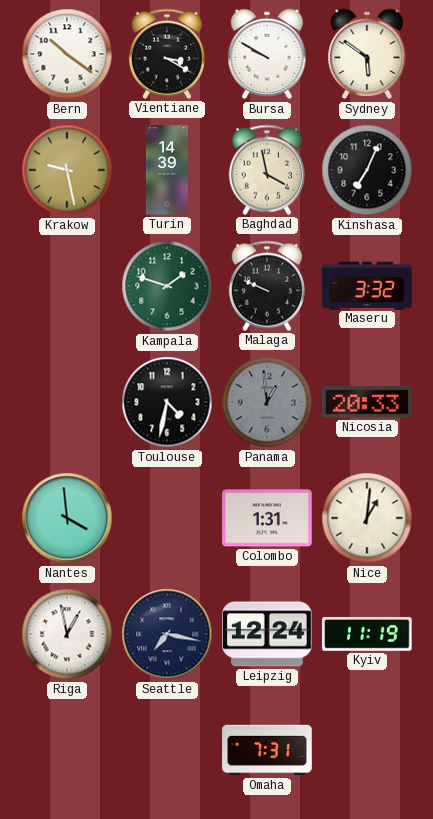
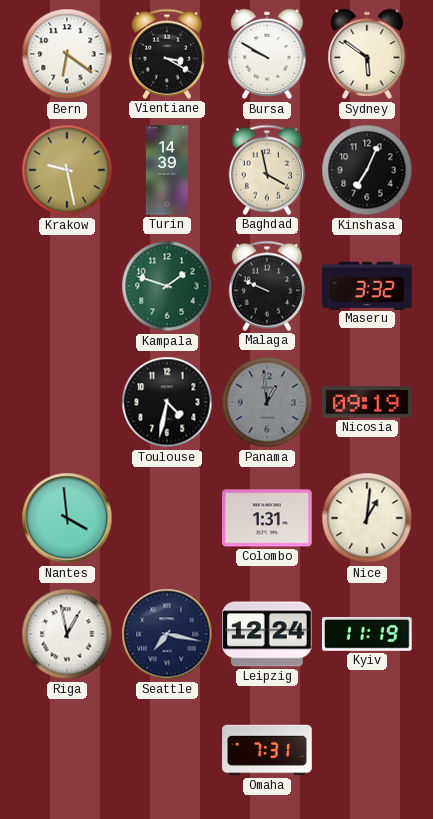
Bern: 10:21 -> 6:21
Nicosia: 20:33 -> 09:19
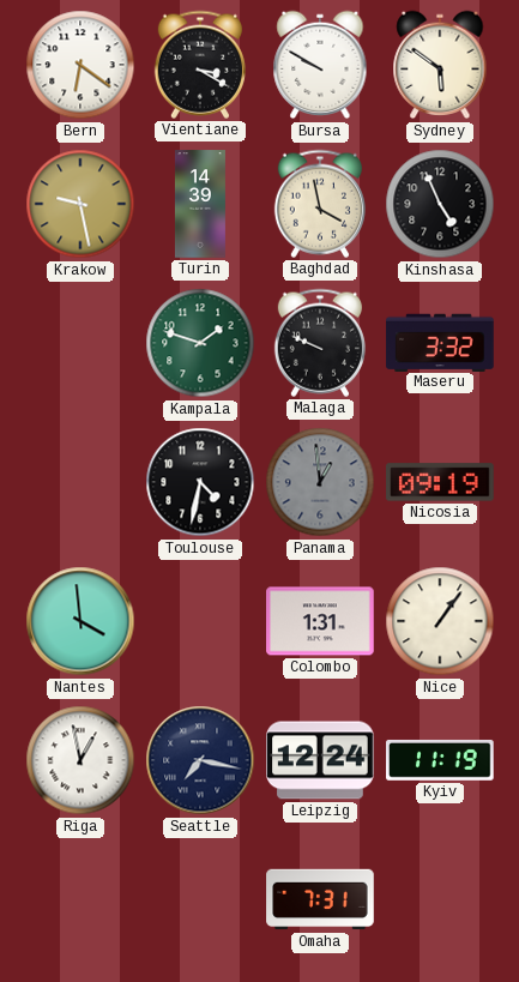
Kinshasa: 7:04 -> 4:56
Nice: 1:01 -> 1:06
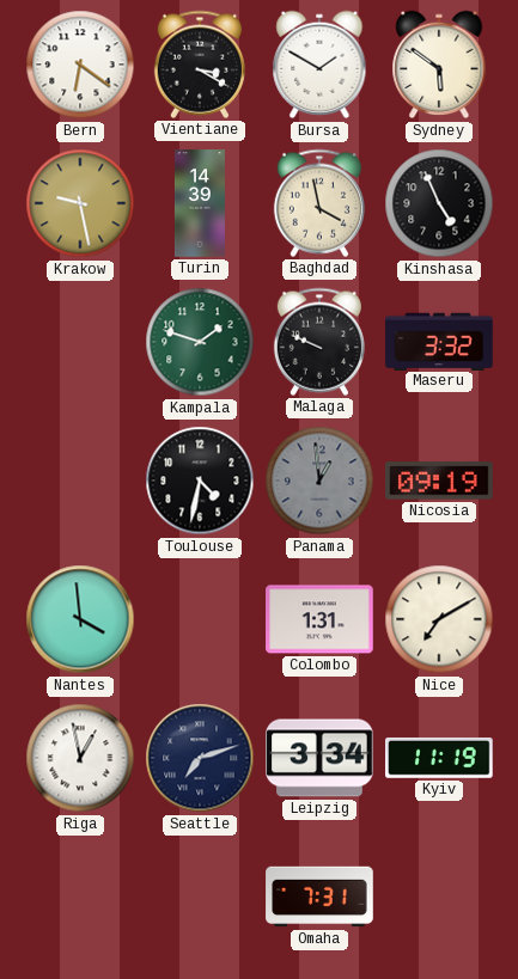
Bursa: 9:50 -> 1:50
Nice: 1:06 -> 7:10
Seattle: 7:17 -> 7:12
Leipzig: 12:24 -> 3:34
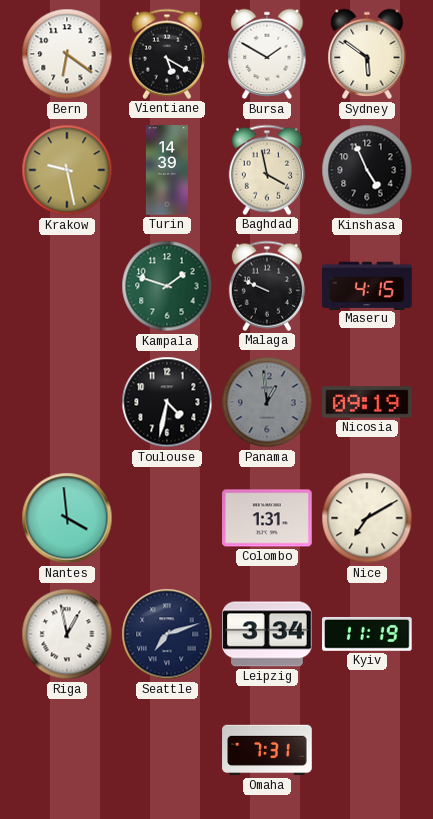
Vientiane: 3:20 -> 5:20
Maseru: 3:32 -> 4:15
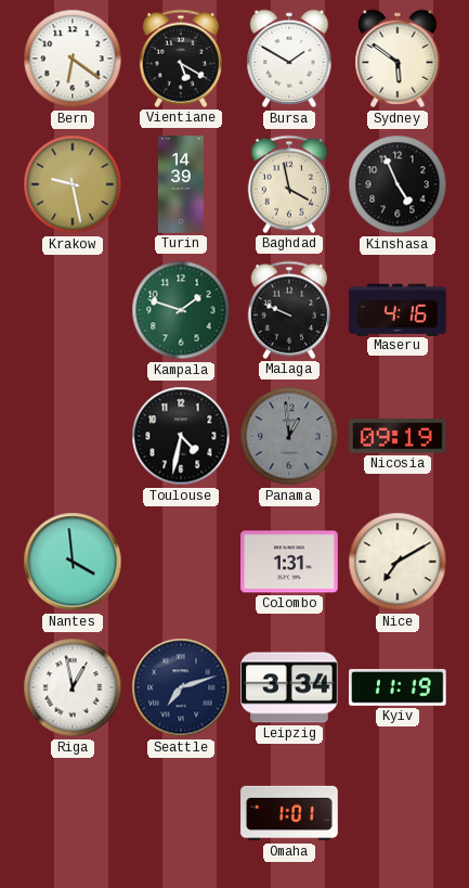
Maseru: 4:15 -> 4:16
Omaha: 7:31 -> 1:01
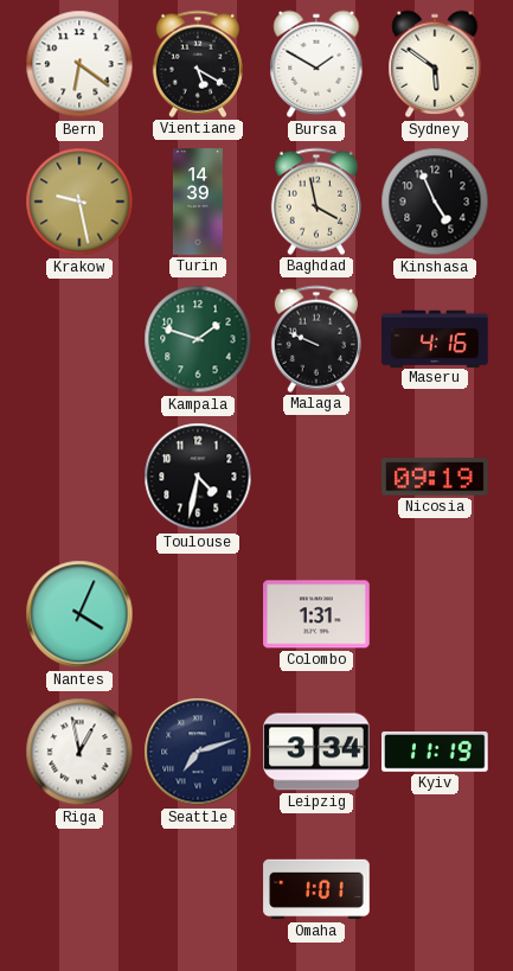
Panama: 12:59 -> none
Nantes: 3:59 -> 4:04
Nice: 7:10 -> none
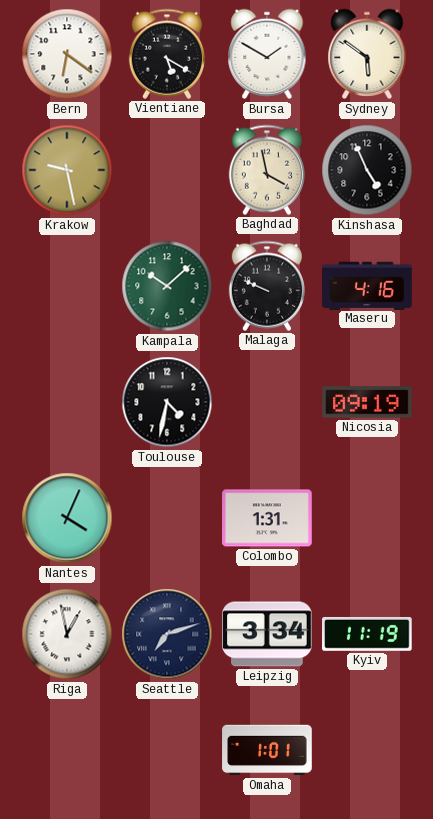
Turin: 14:39 -> none
Kampala: 1:48 -> 10:08
